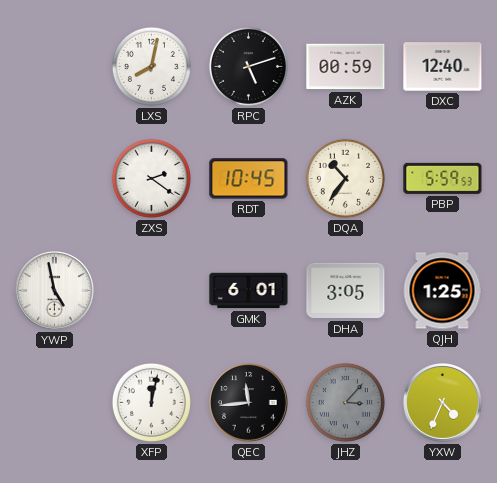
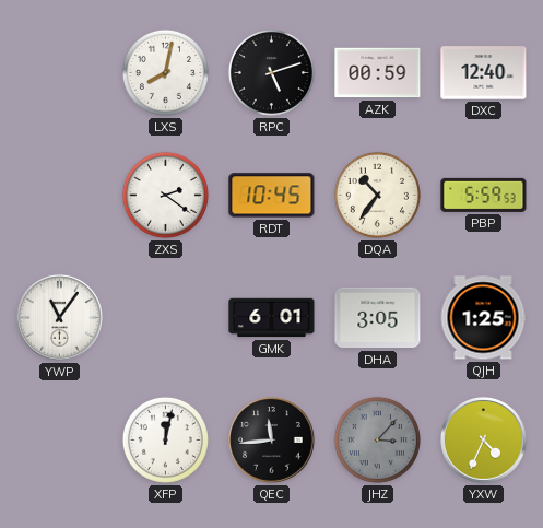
YWP: 4:58 -> 11:06
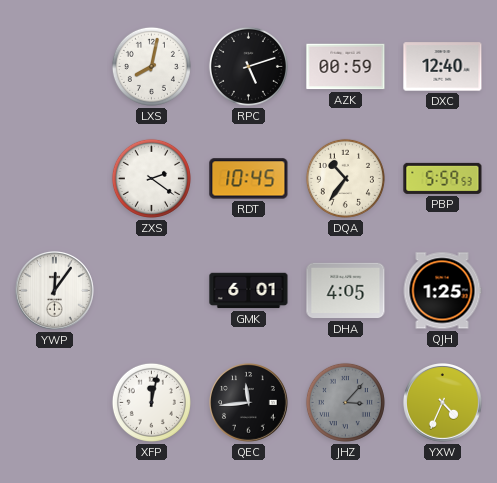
YWP: 11:06 -> 12:06
DHA: 3:05 -> 4:05
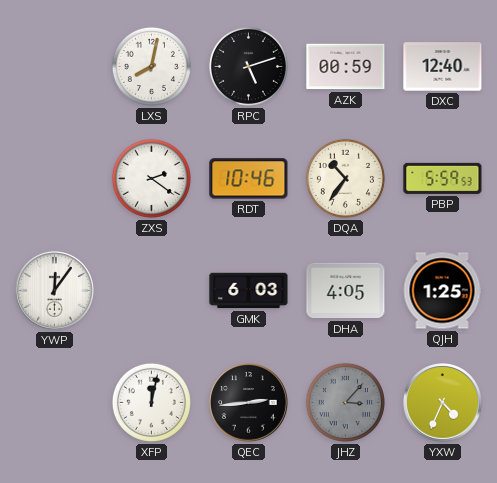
RDT: 10:45 -> 10:46
GMK: 6:01 -> 6:03
QEC: 11:44 -> 2:44
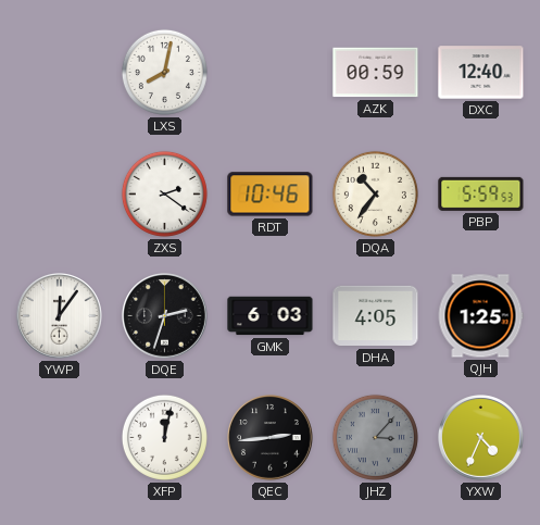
RPC: 5:12 -> none
DQE: none -> 2:33
